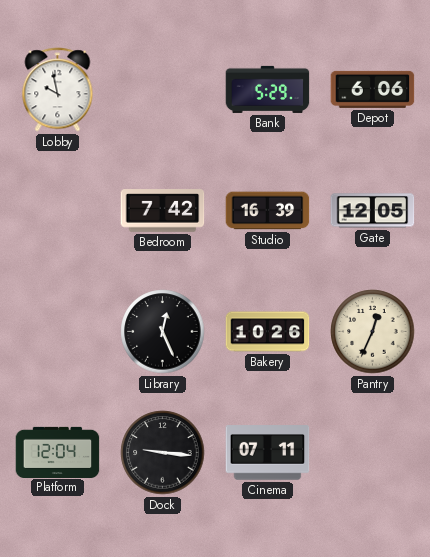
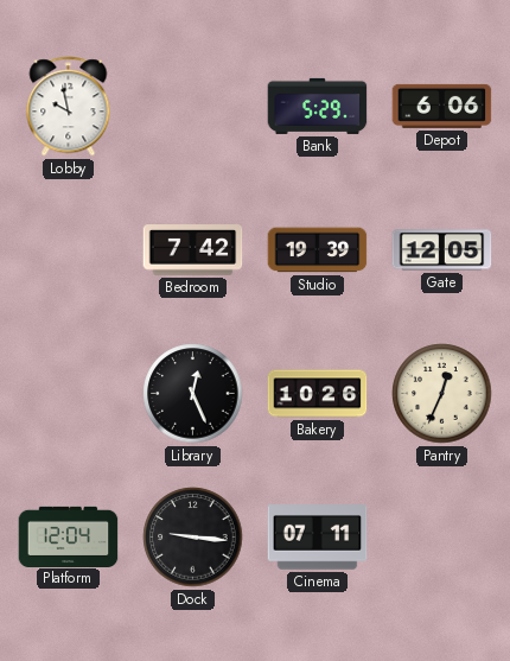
Studio: 16:39 -> 19:39
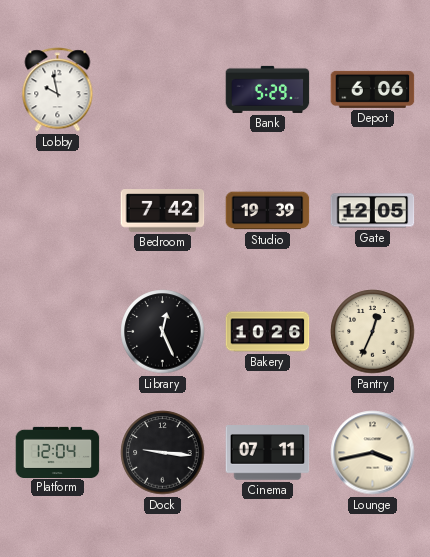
Lounge: none -> 3:43
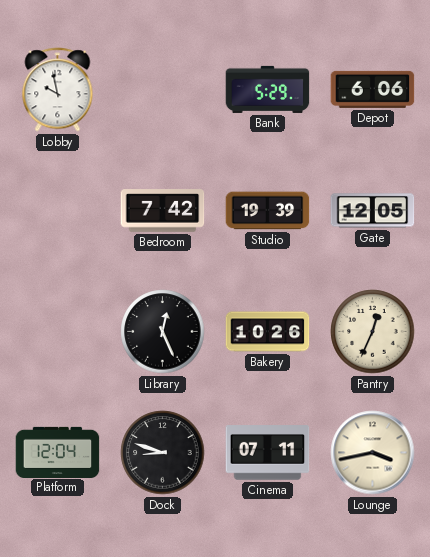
Dock: 9:16 -> 8:48
